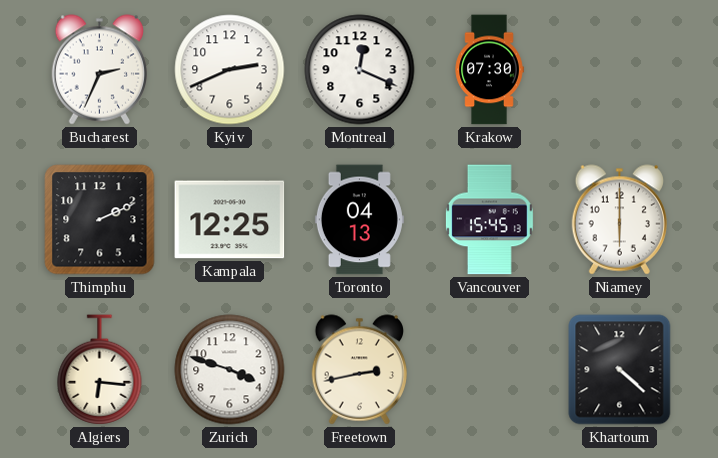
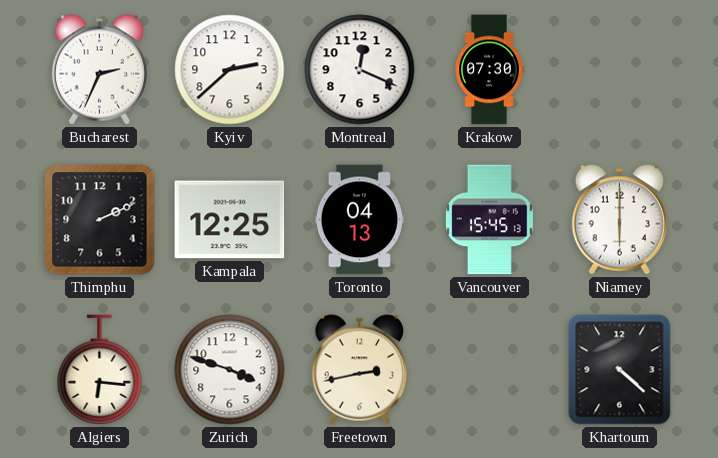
Kyiv: 2:41 -> 2:38
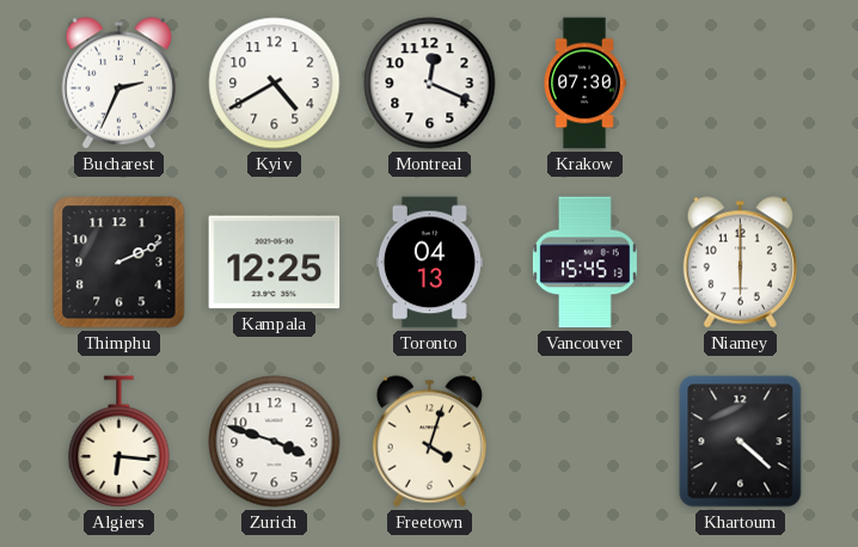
Kyiv: 2:38 -> 4:40
Freetown: 2:43 -> 4:03
